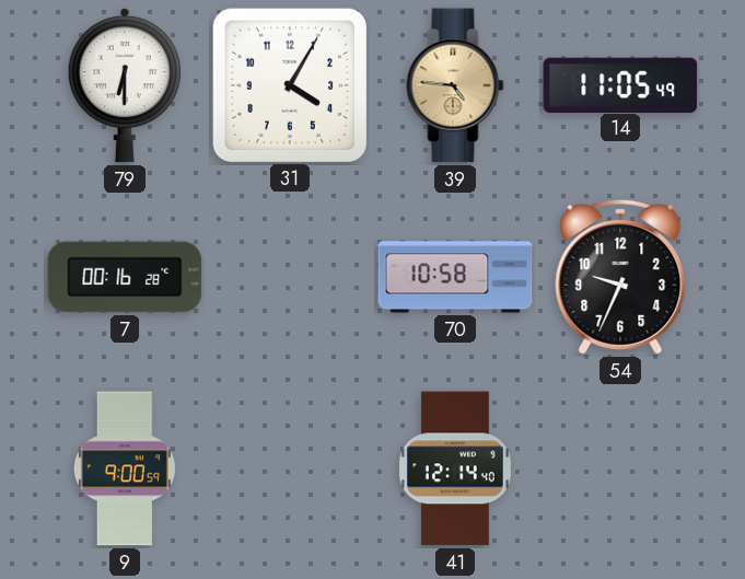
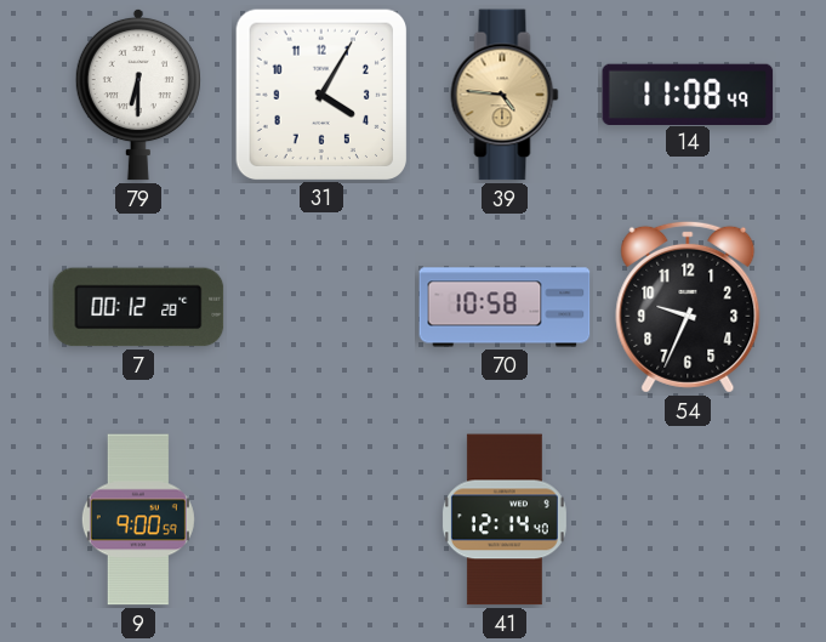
14: 11:05 -> 11:08
7: 00:16 -> 00:12
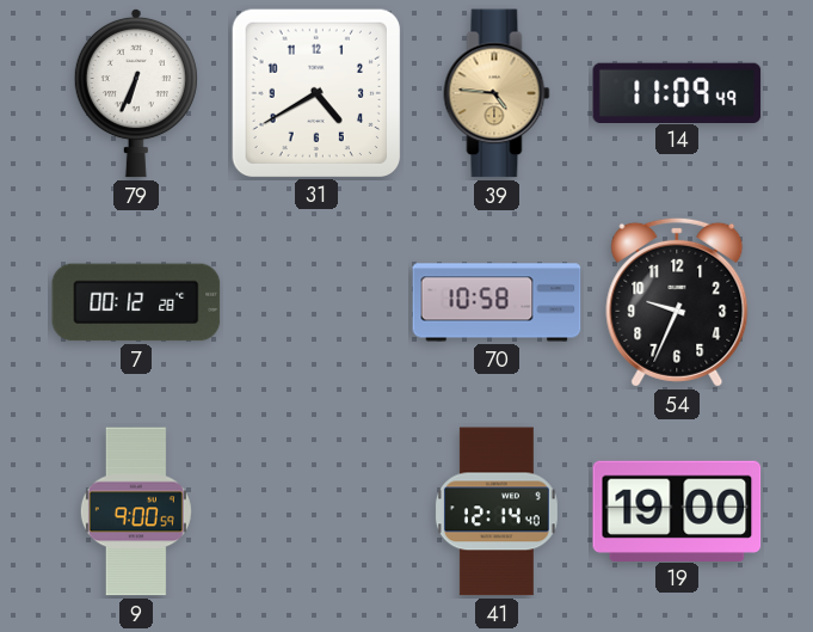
79: 6:30 -> 6:34
31: 4:05 -> 4:40
14: 11:08 -> 11:09
19: none -> 19:00
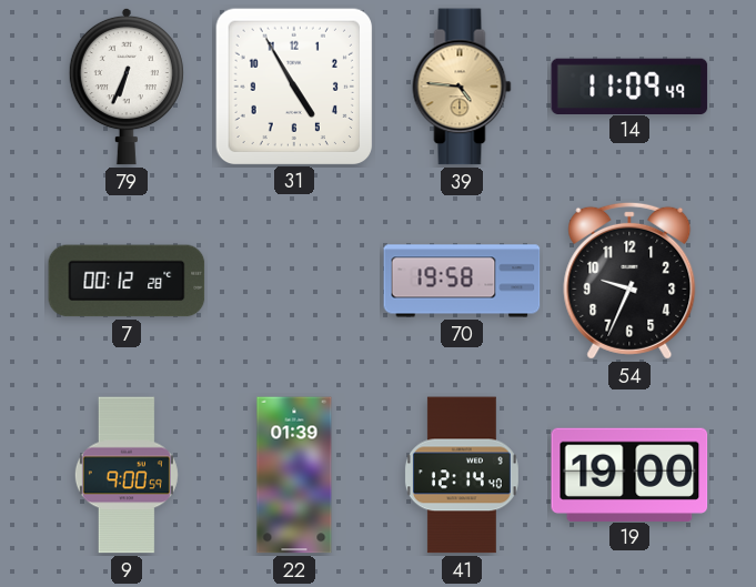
31: 4:40 -> 4:55
70: 10:58 -> 19:58
22: none -> 01:39
